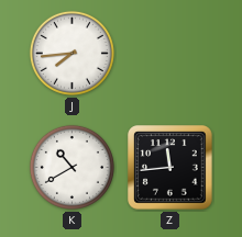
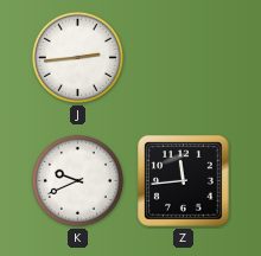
J: 7:44 -> 2:44
K: 10:40 -> 9:41
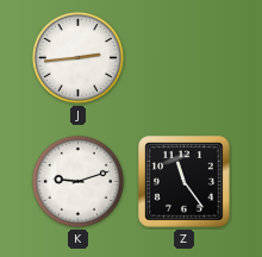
K: 9:41 -> 9:12
Z: 11:44 -> 11:24
